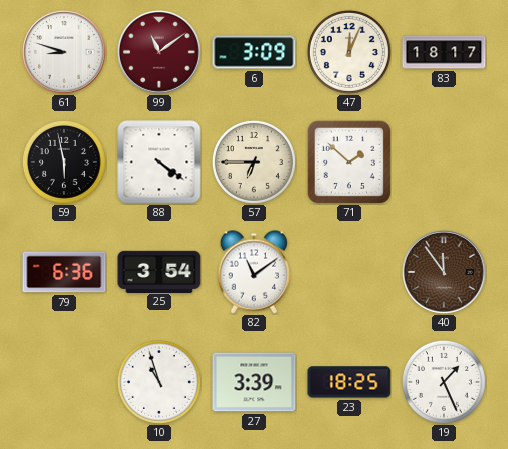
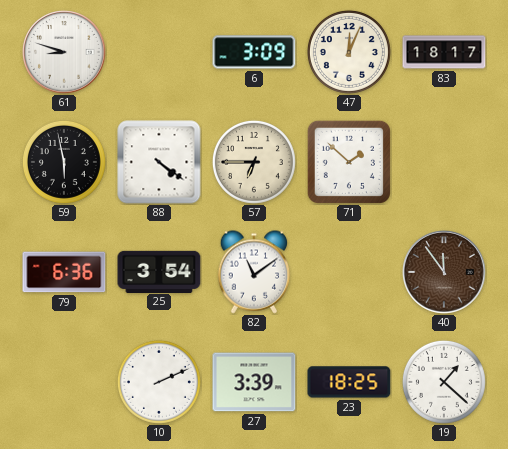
99: 11:09 -> none
10: 10:57 -> 2:11
19: 1:26 -> 1:22
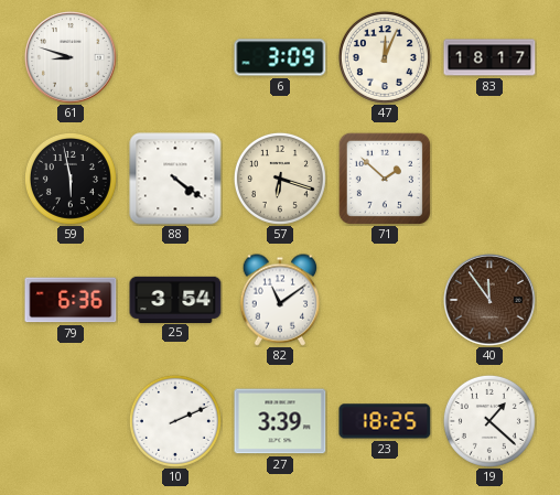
57: 6:45 -> 6:18
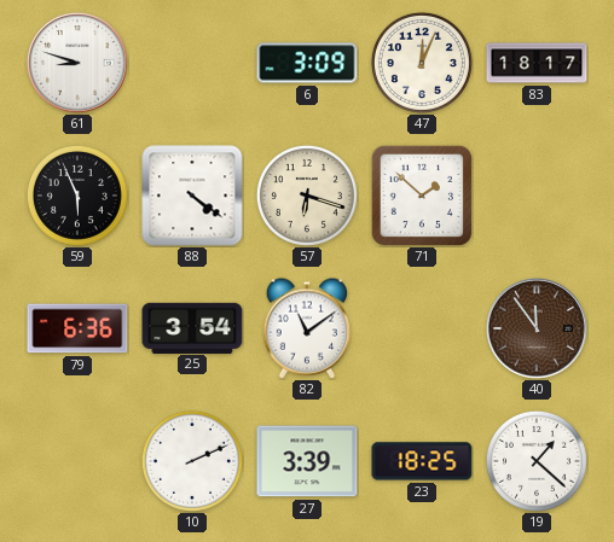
59: 5:58 -> 5:56
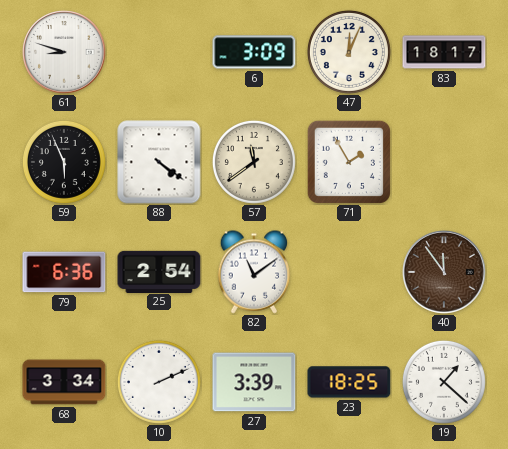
57: 6:18 -> 11:39
71: 1:52 -> 1:55
25: 3:54 -> 2:54
68: none -> 3:34
